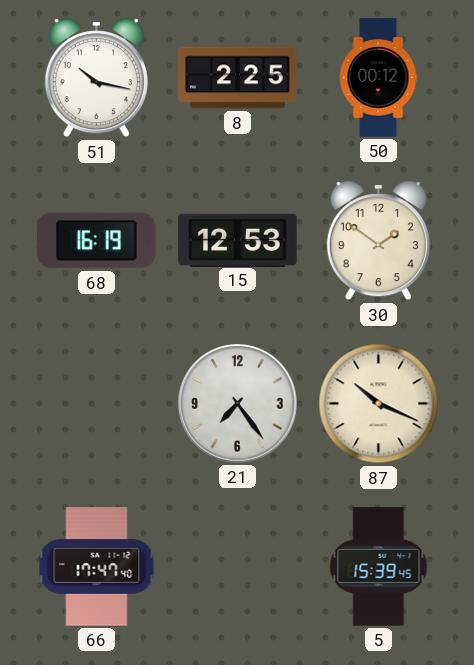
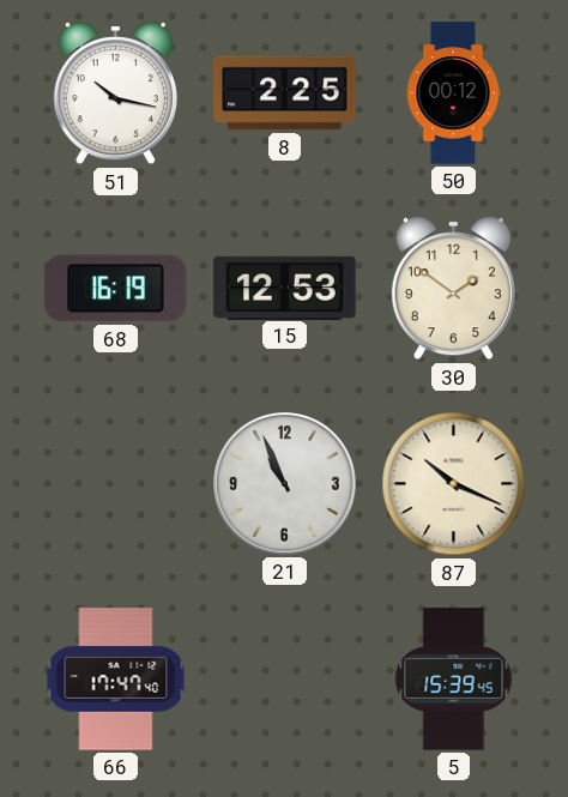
21: 7:24 -> 10:56
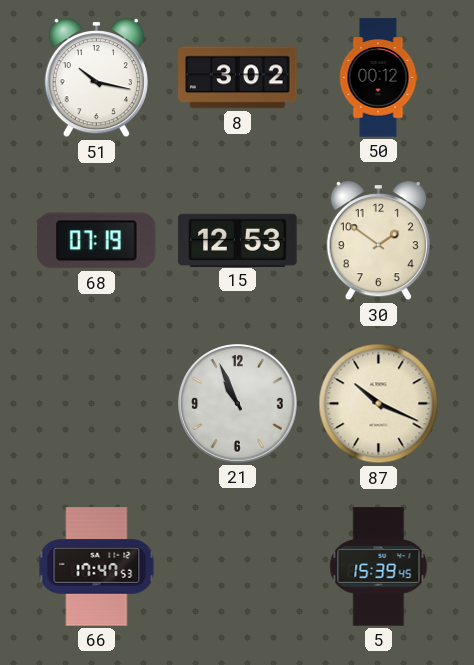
8: 2:25 -> 3:02
68: 16:19 -> 07:19
66: 17:47:40 -> 17:47:53
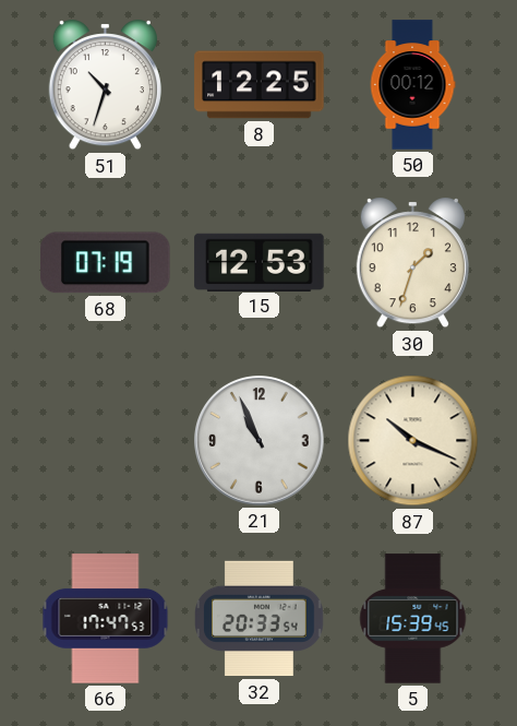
51: 10:17 -> 10:33
8: 3:02 -> 12:25
30: 1:51 -> 1:33
32: none -> 20:33
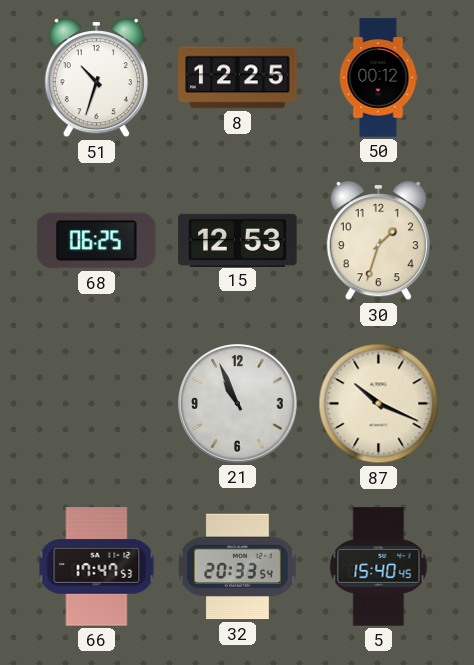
68: 07:19 -> 06:25
5: 15:39 -> 15:40
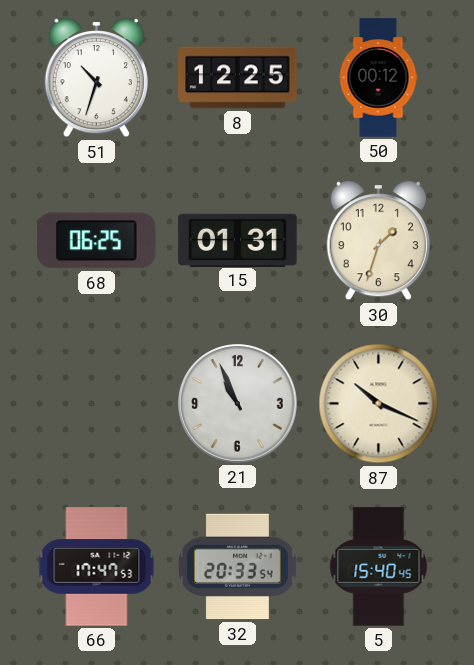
15: 12:53 -> 01:31
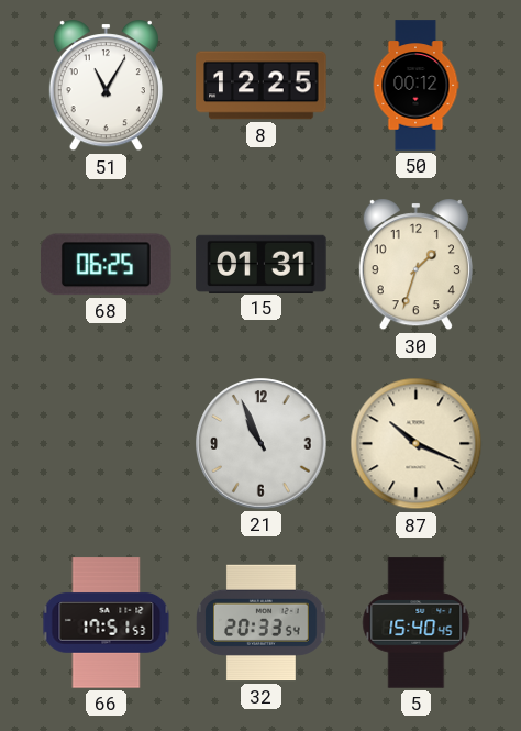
51: 10:33 -> 11:05
66: 17:47 -> 17:51
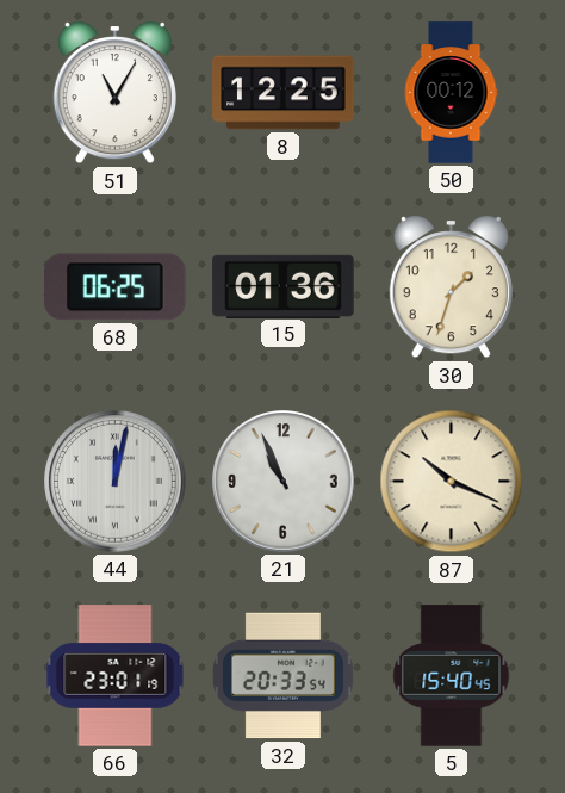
15: 01:31 -> 01:36
44: none -> 12:02
66: 17:51 -> 23:01
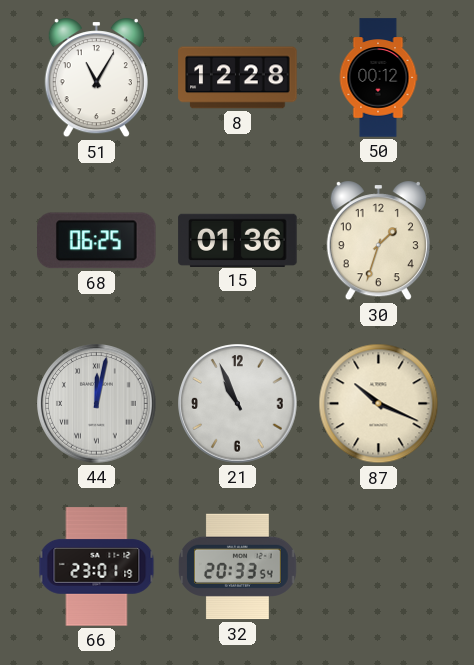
8: 12:25 -> 12:28
5: 15:40 -> none
